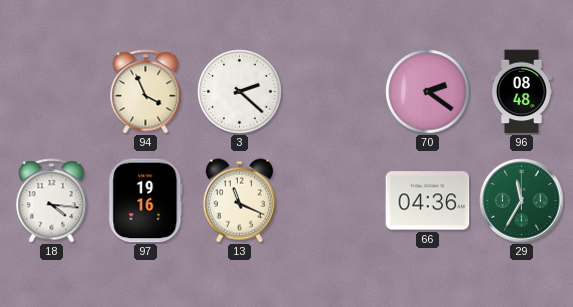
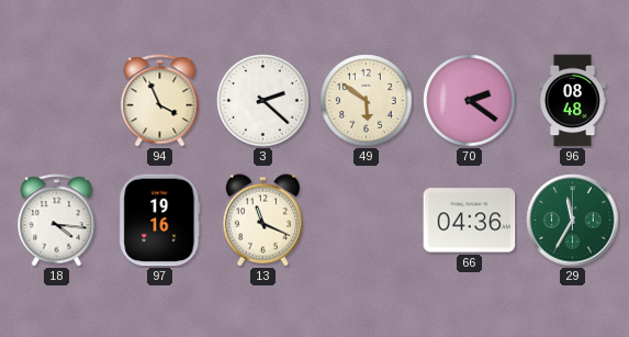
49: none -> 5:51
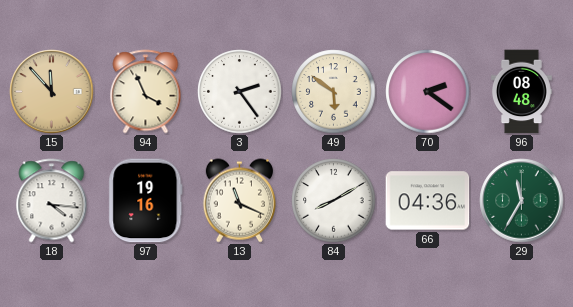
15: none -> 11:53
3: 2:22 -> 2:24
84: none -> 8:10
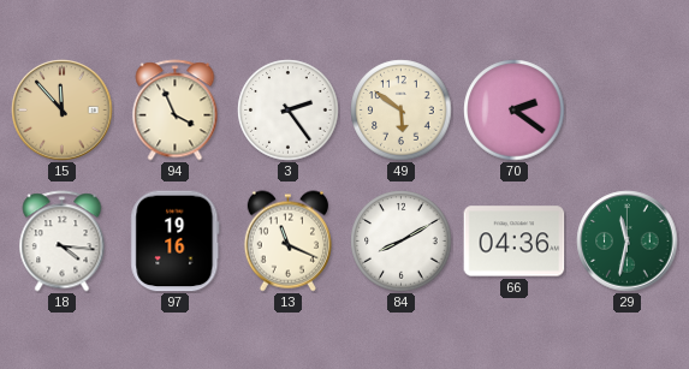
96: 08:48 -> none
29: 11:35 -> 11:32
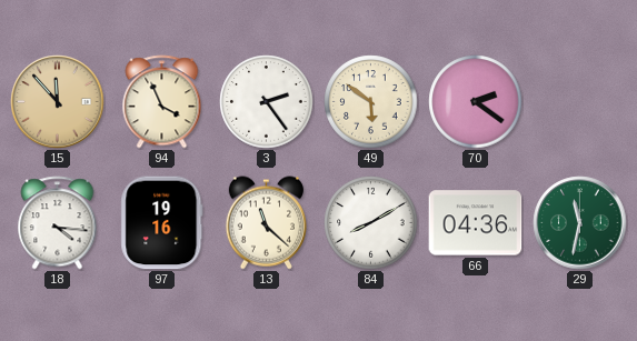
13: 11:19 -> 11:22
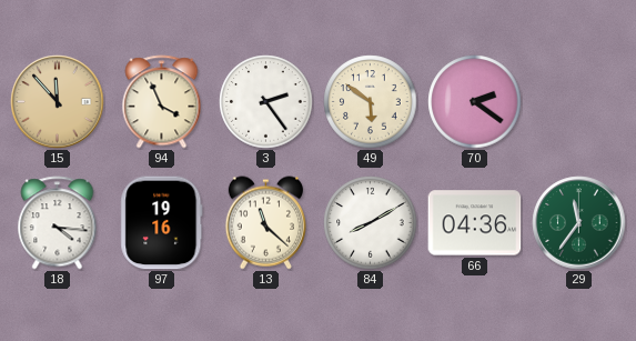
29: 11:32 -> 11:36
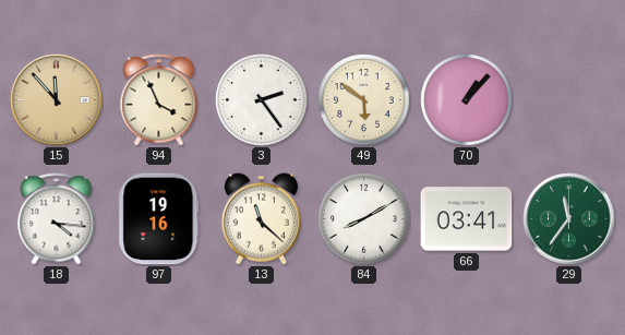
70: 2:21 -> 1:07
66: 04:36 -> 03:41
